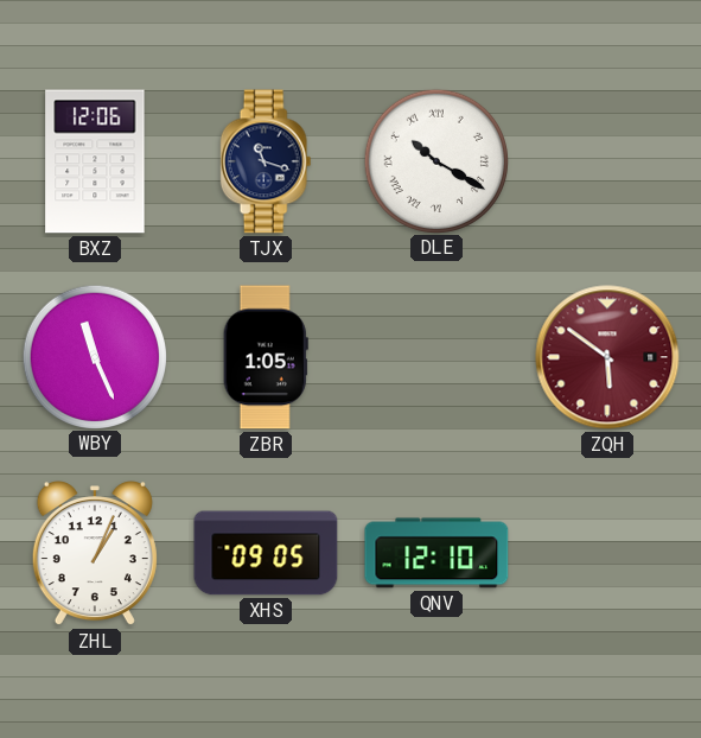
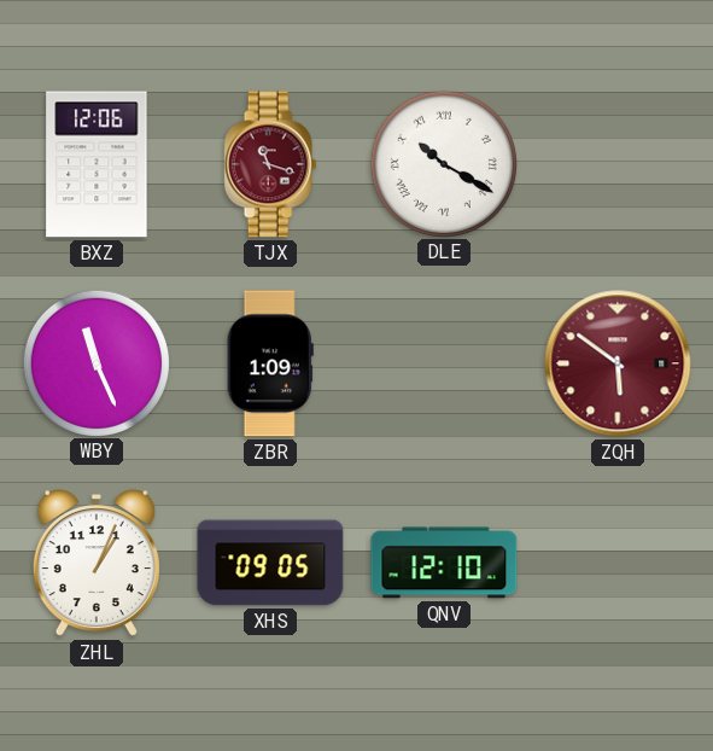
TJX dial: navy -> burgundy
ZBR: 1:05 -> 1:09
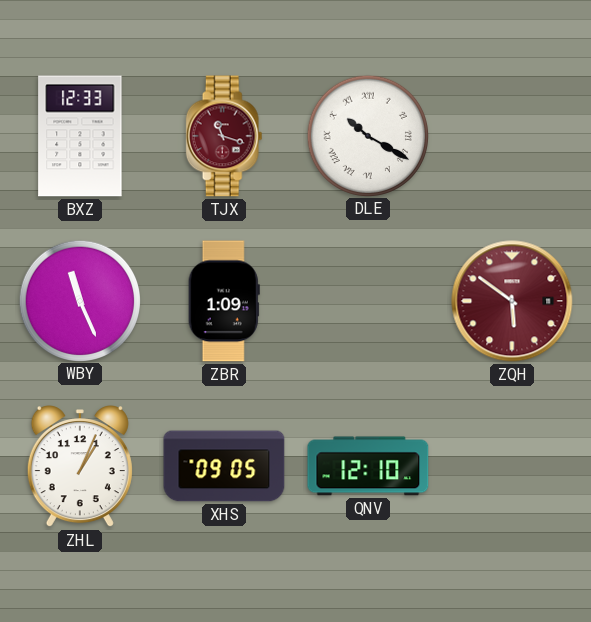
BXZ: 12:06 -> 12:33
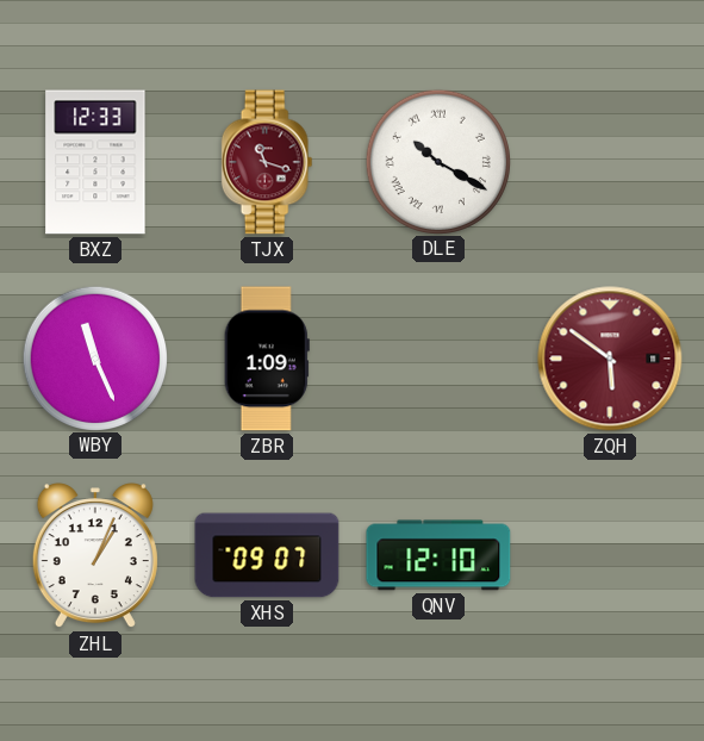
XHS: 09:05 -> 09:07
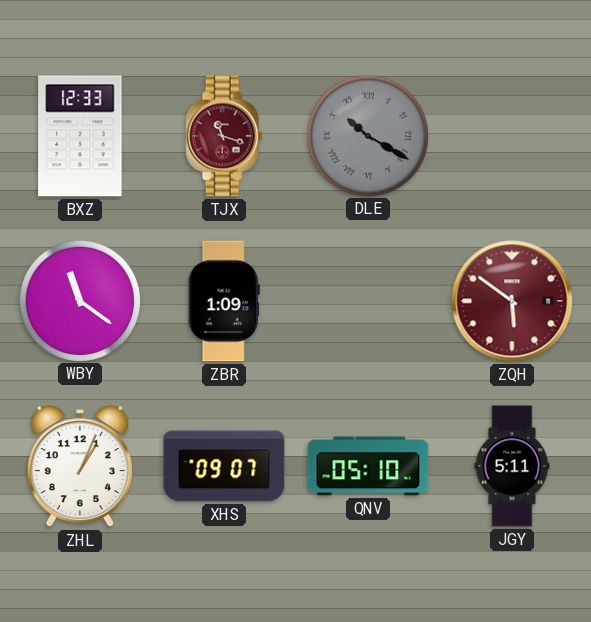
DLE dial: white -> grey
WBY: 11:26 -> 11:21
QNV: 12:10 -> 05:10
JGY: none -> 5:11
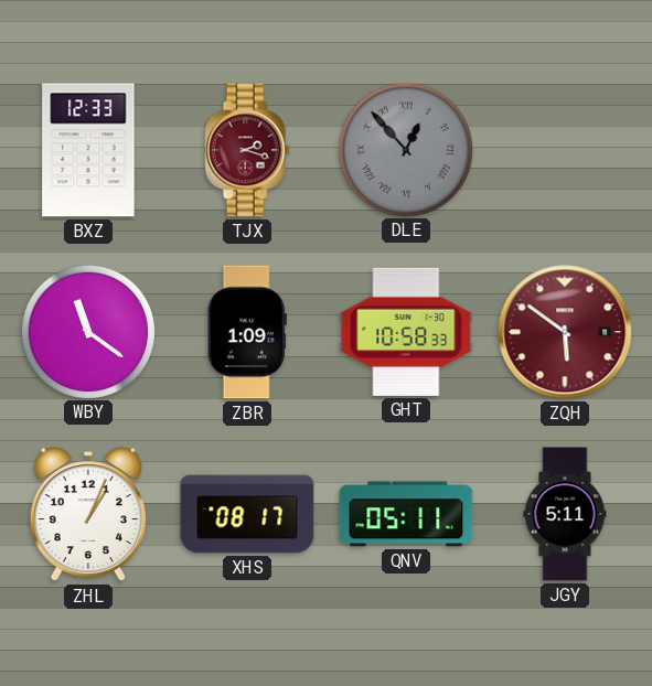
TJX: 11:18 -> 2:18
DLE: 10:20 -> 12:53
GHT: none -> 10:58
XHS: 09:07 -> 08:17
QNV: 05:10 -> 05:11
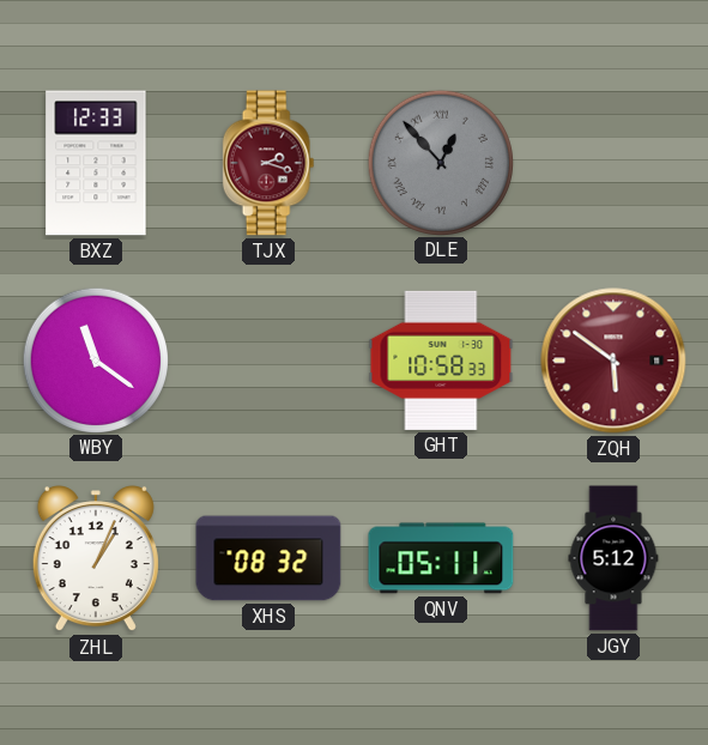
ZBR: 1:09 -> none
XHS: 08:17 -> 08:32
JGY: 5:11 -> 5:12
